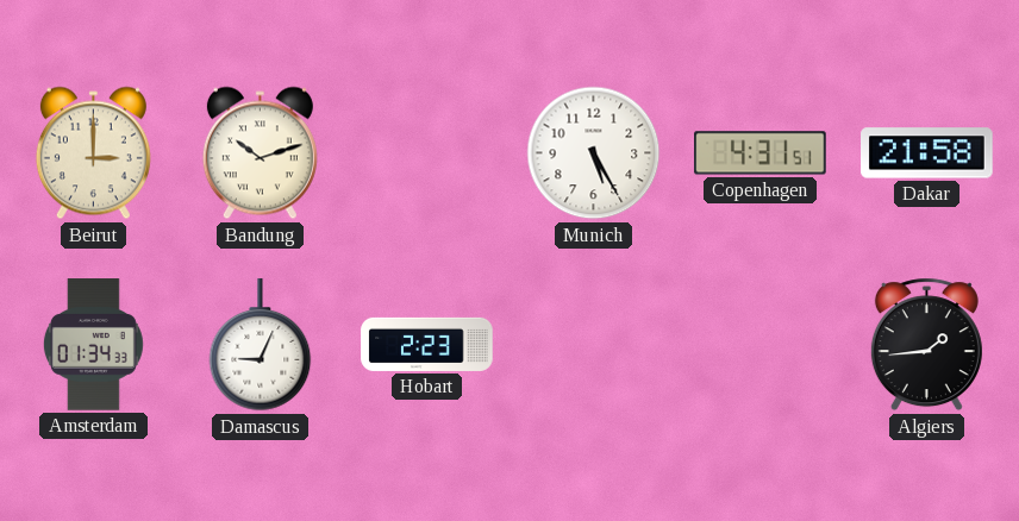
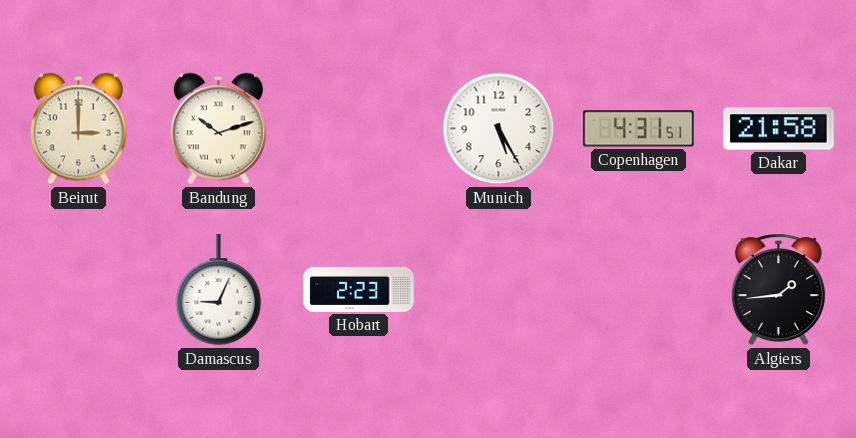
Amsterdam: 01:34 -> none
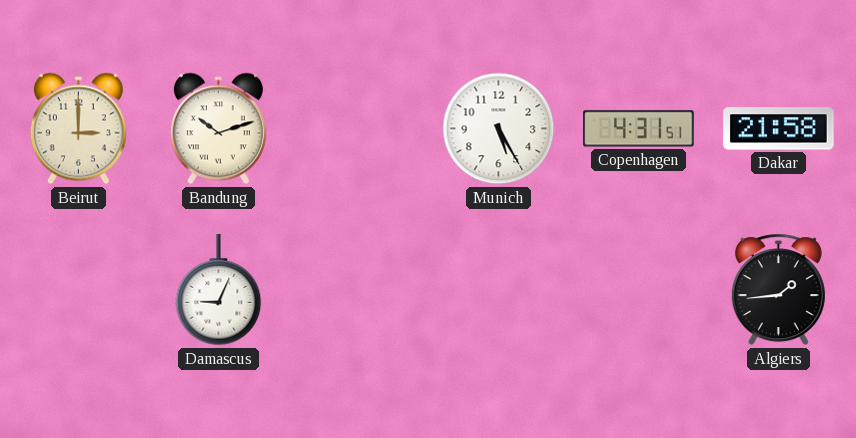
Hobart: 2:23 -> none
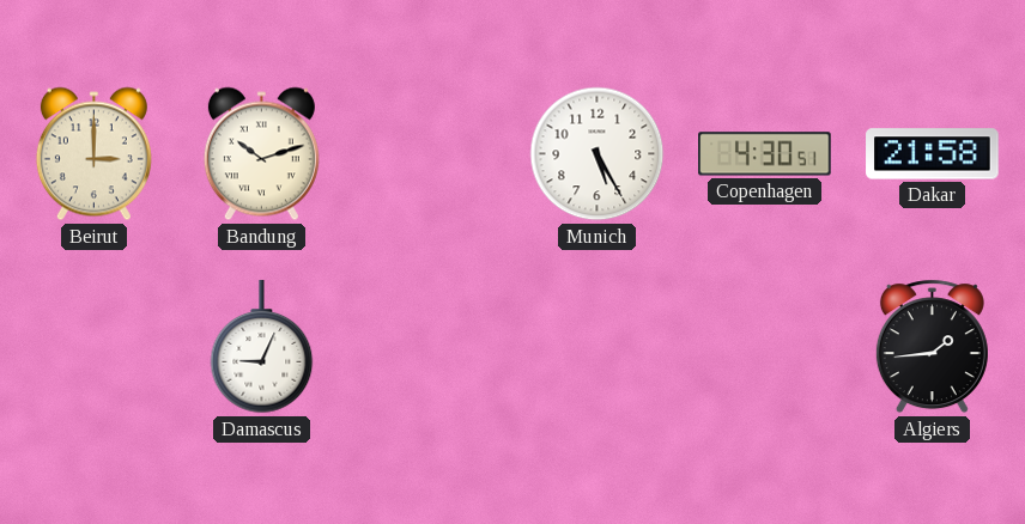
Copenhagen: 4:31 -> 4:30
